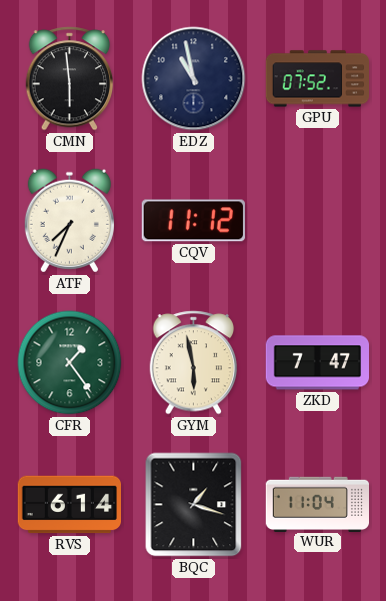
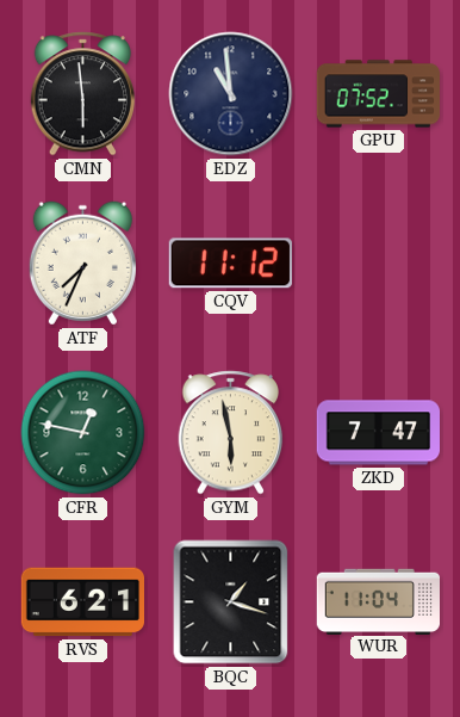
EDZ: 10:58 -> 10:59
CFR: 1:24 -> 12:47
RVS: 6:14 -> 6:21
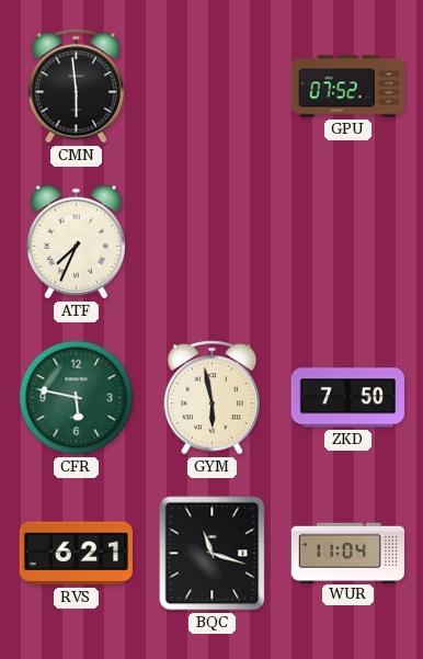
EDZ: 10:59 -> none
CQV: 11:12 -> none
CFR: 12:47 -> 5:47
ZKD: 7:47 -> 7:50
BQC: 1:18 -> 11:18
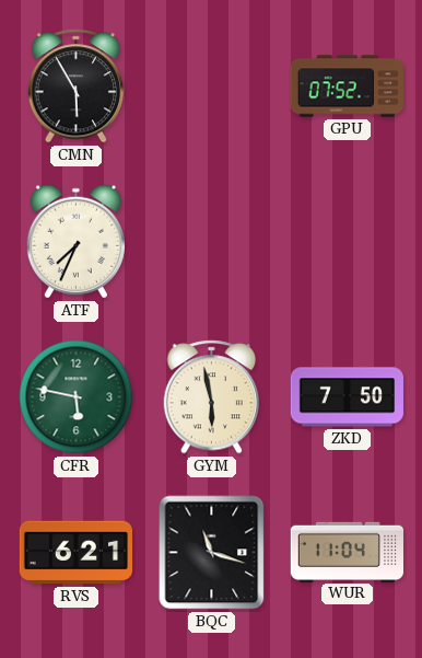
CMN: 5:59 -> 5:55
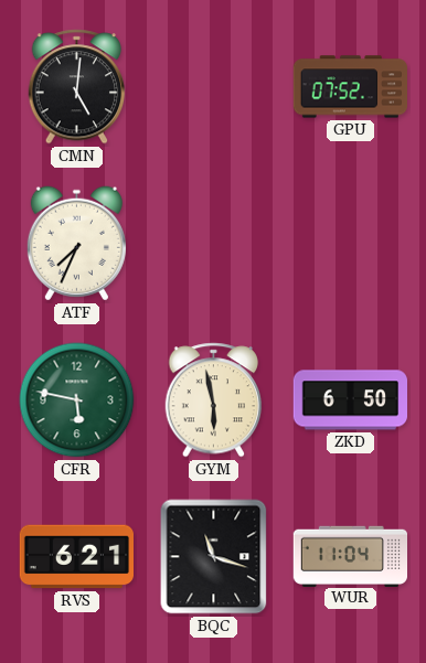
CMN: 5:55 -> 5:01
ZKD: 7:50 -> 6:50
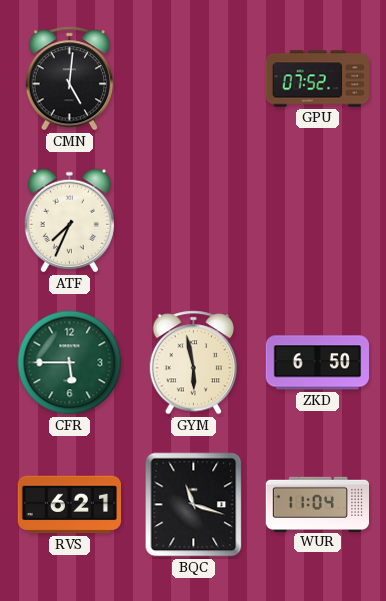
CFR: 5:47 -> 5:45
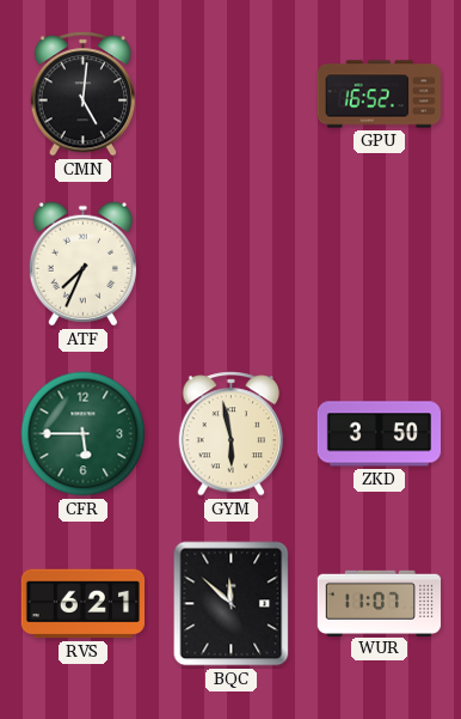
GPU: 07:52 -> 16:52
ZKD: 6:50 -> 3:50
BQC: 11:18 -> 11:52
WUR: 11:04 -> 11:07
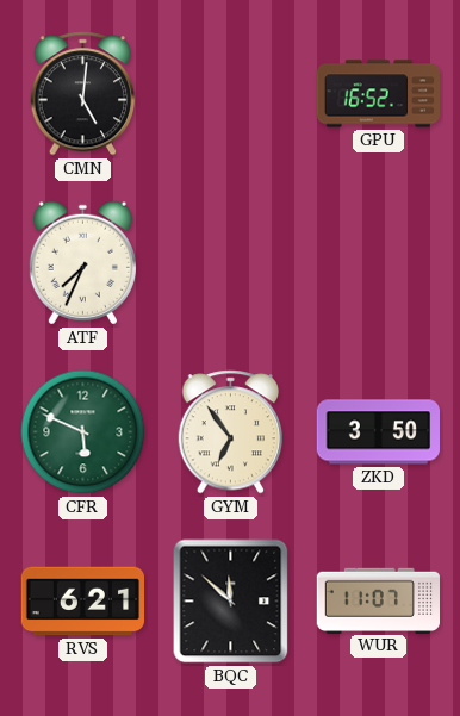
CFR: 5:45 -> 5:49
GYM: 5:58 -> 6:54
